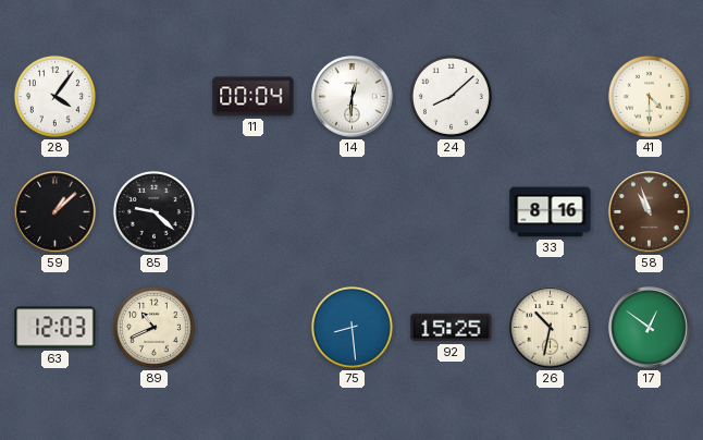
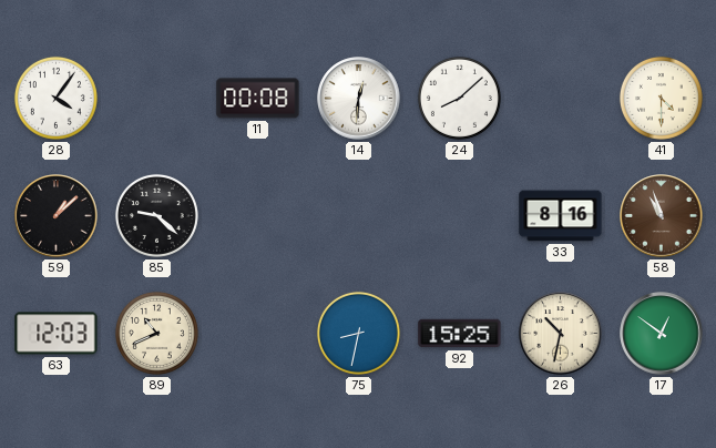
11: 00:04 -> 00:08
75: 8:29 -> 8:32
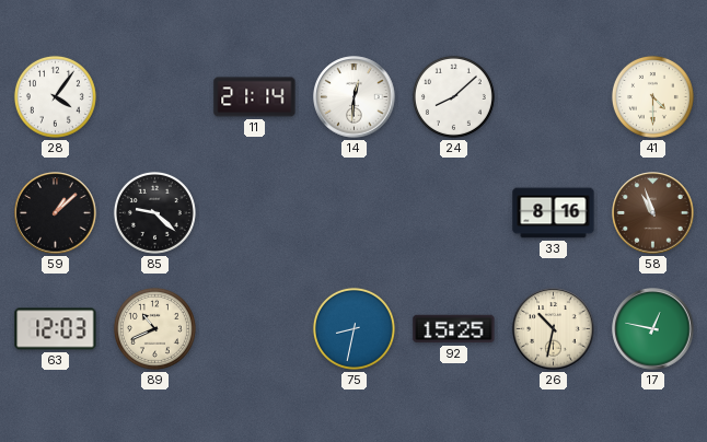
11: 00:08 -> 21:14
17: 12:51 -> 12:47
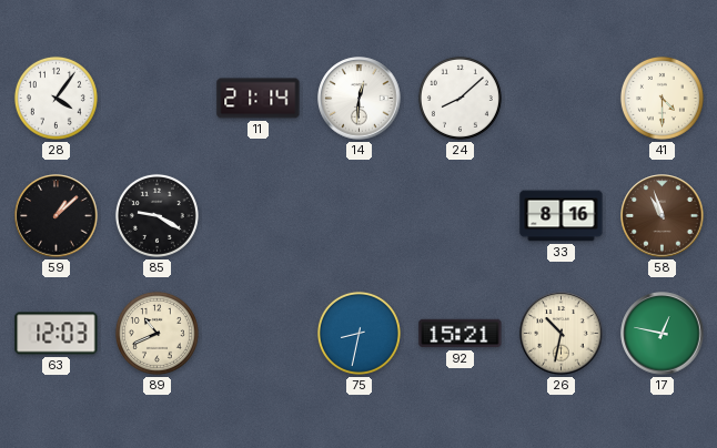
85: 9:22 -> 9:20
92: 15:25 -> 15:21
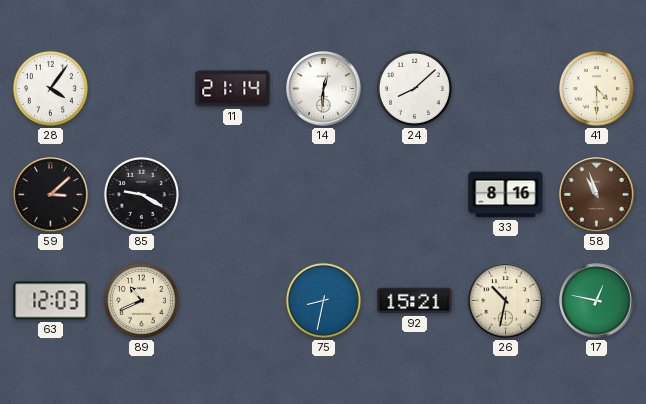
59: 1:08 -> 3:08
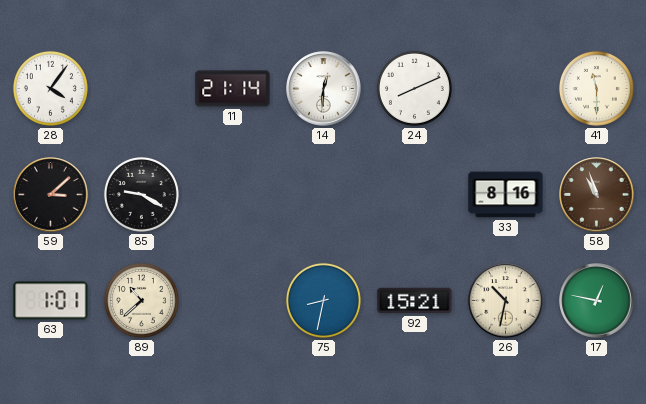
24: 8:08 -> 8:11
41: 4:30 -> 11:30
63: 12:03 -> 1:01
89: 10:41 -> 10:38
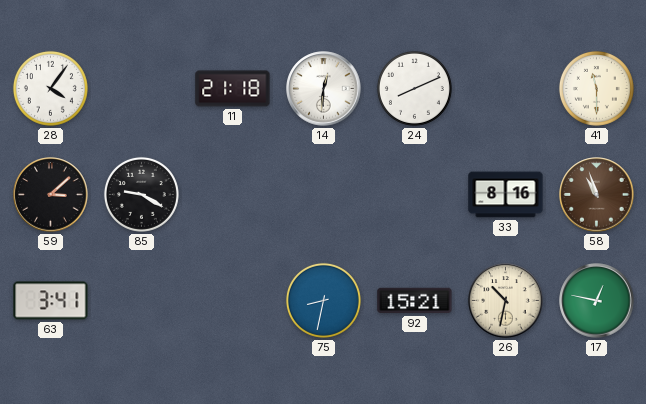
11: 21:14 -> 21:18
63: 1:01 -> 3:41
89: 10:38 -> none
